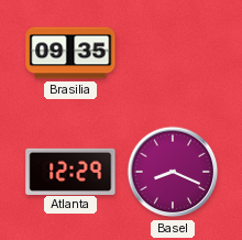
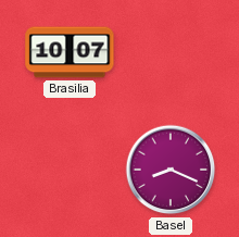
Brasilia: 09:35 -> 10:07
Atlanta: 12:29 -> none
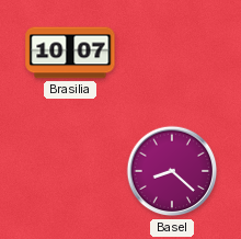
Basel: 8:19 -> 8:22
